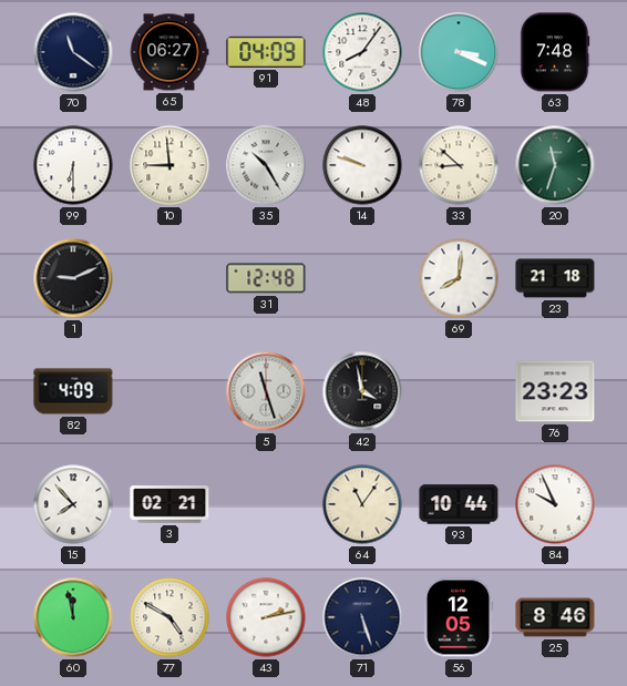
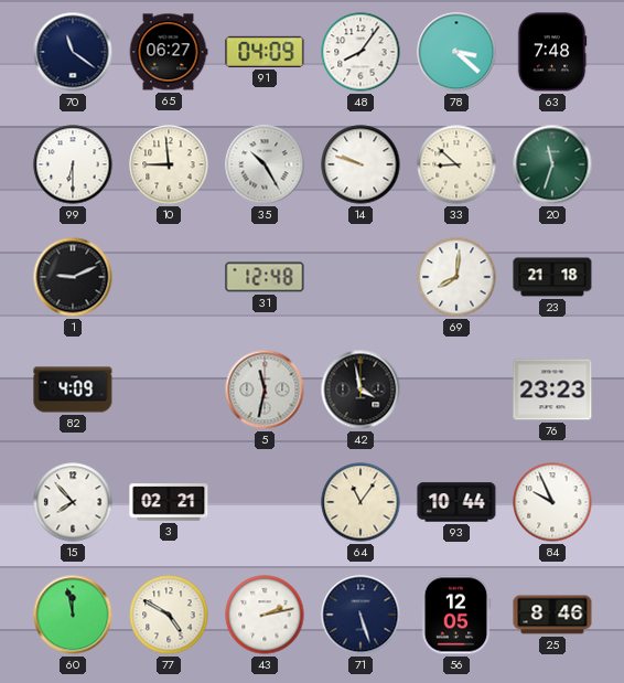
78: 3:19 -> 3:22
5: 11:27 -> 11:32
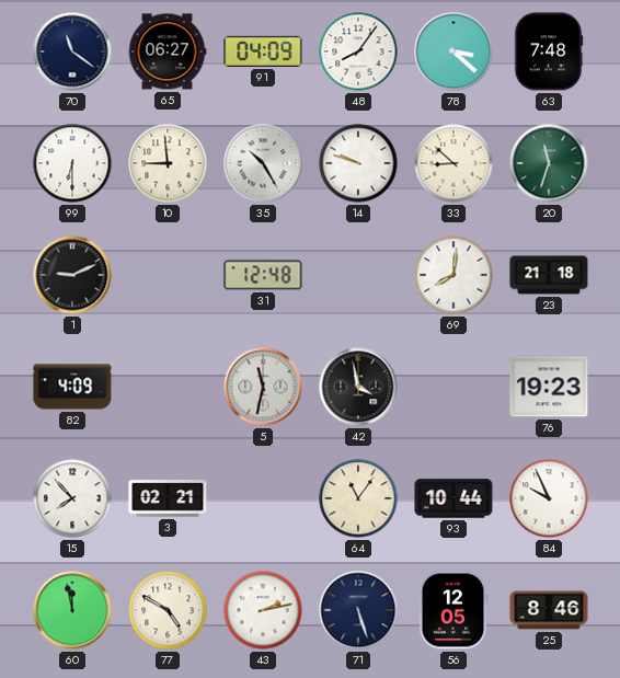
76: 23:23 -> 19:23
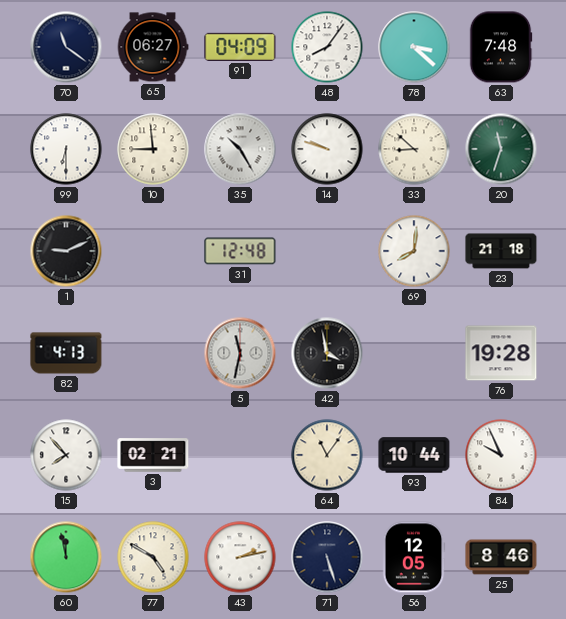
82: 4:09 -> 4:13
76: 19:23 -> 19:28
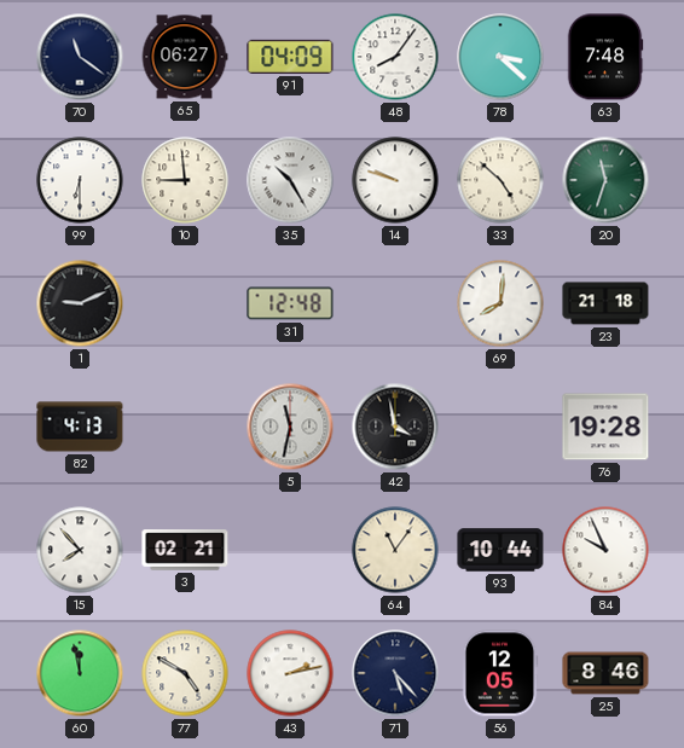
33: 8:52 -> 4:52
71: 5:27 -> 5:23
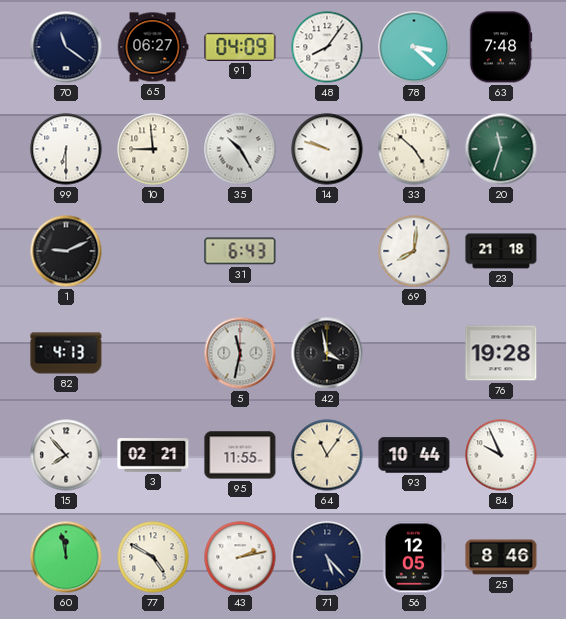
31: 12:48 -> 6:43
95: none -> 11:55
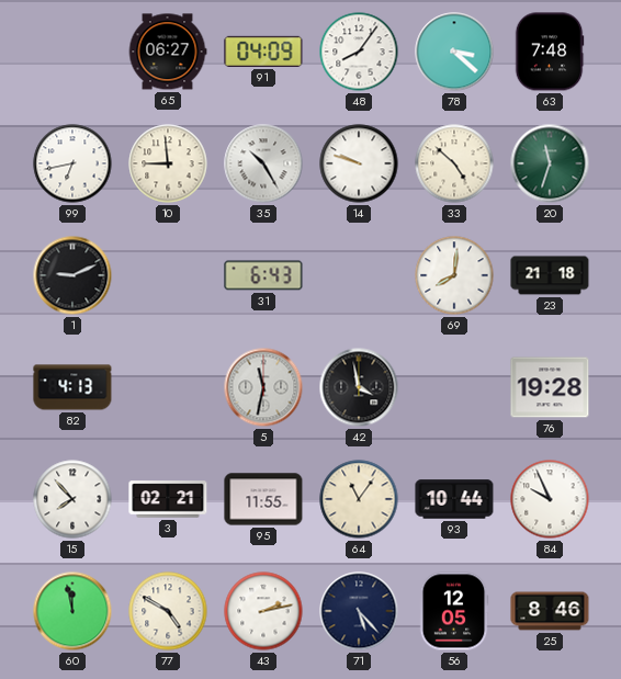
70: 11:21 -> none
99: 6:30 -> 6:43
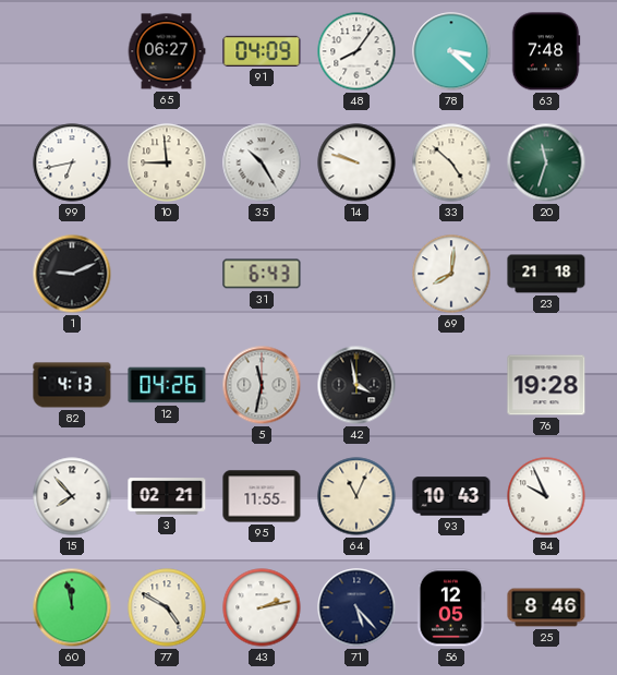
12: none -> 04:26
64: 11:06 -> 11:04
93: 10:44 -> 10:43
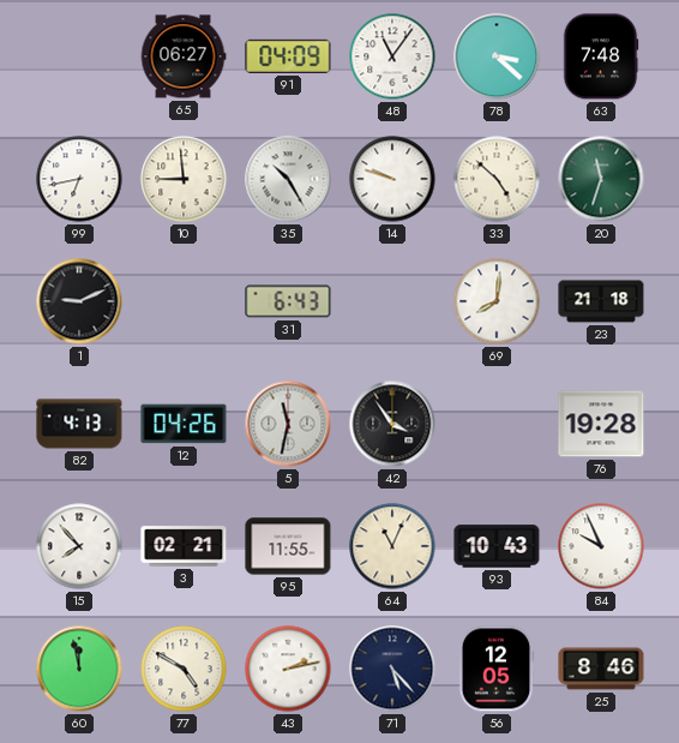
48: 8:06 -> 11:06
42: 3:58 -> 3:54
